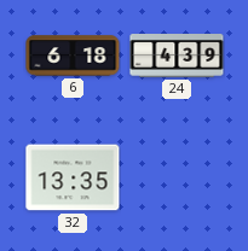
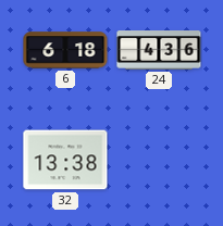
24: 4:39 -> 4:36
32: 13:35 -> 13:38
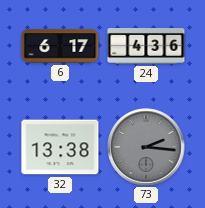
6: 6:18 -> 6:17
73: none -> 2:16
